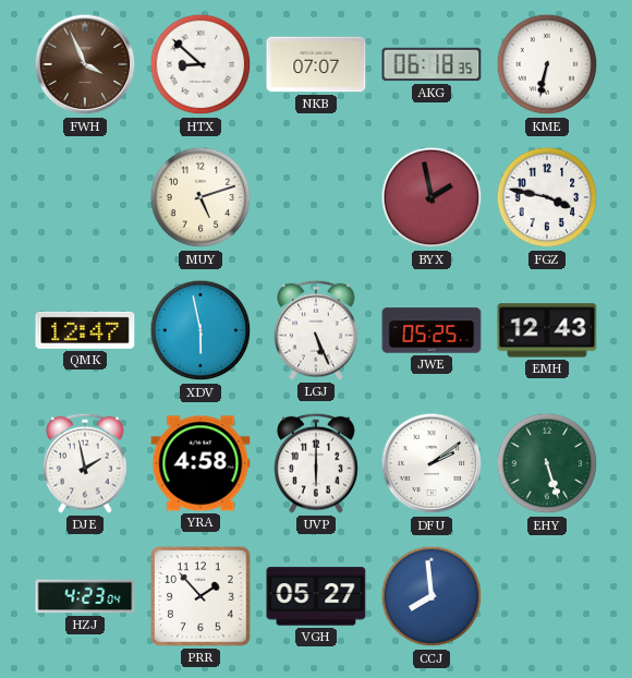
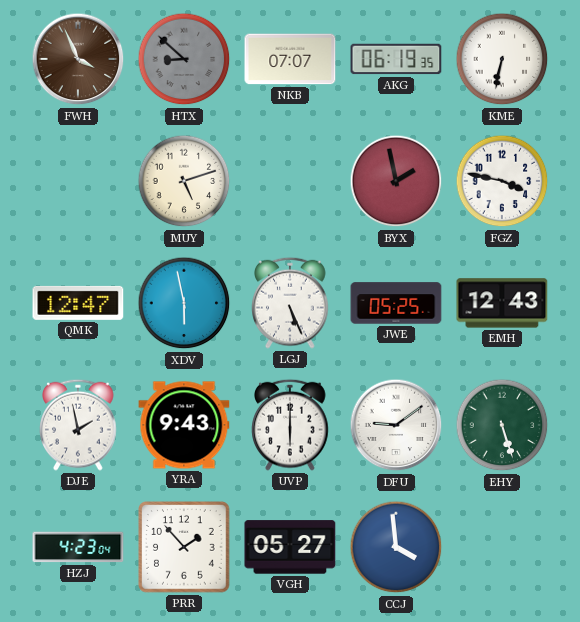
HTX dial: white -> grey
AKG: 06:18 -> 06:19
YRA: 4:58 -> 9:43
DFU: 2:09 -> 9:09
CCJ: 7:59 -> 3:59
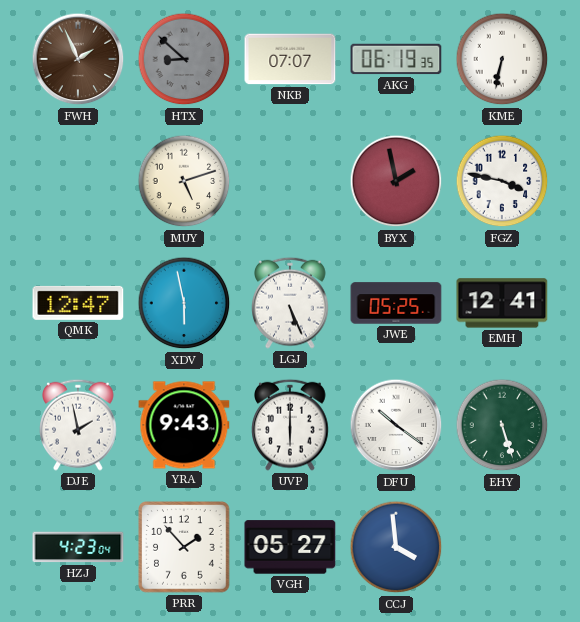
FWH: 3:56 -> 1:56
EMH: 12:43 -> 12:41
DFU: 9:09 -> 10:21
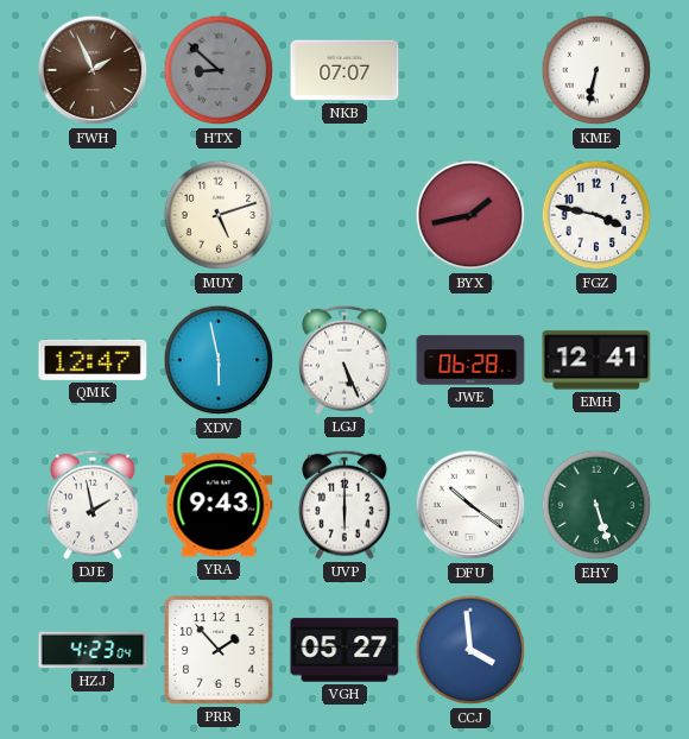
AKG: 06:19 -> none
BYX: 1:58 -> 1:43
JWE: 05:25 -> 06:28
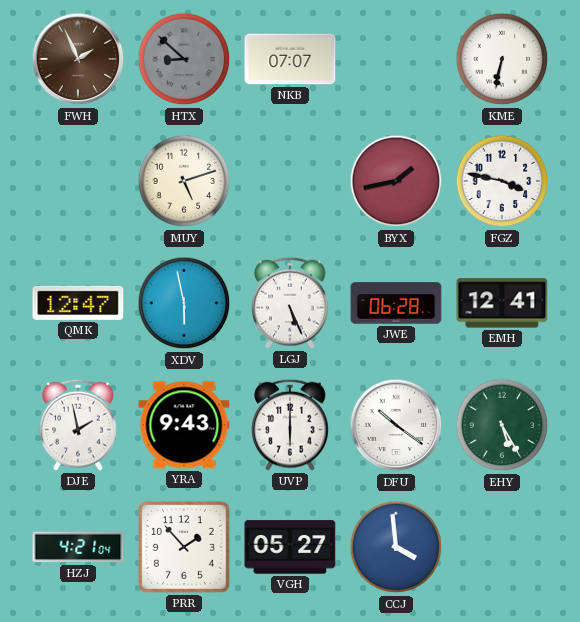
EHY: 5:27 -> 5:25
HZJ: 4:23 -> 4:21
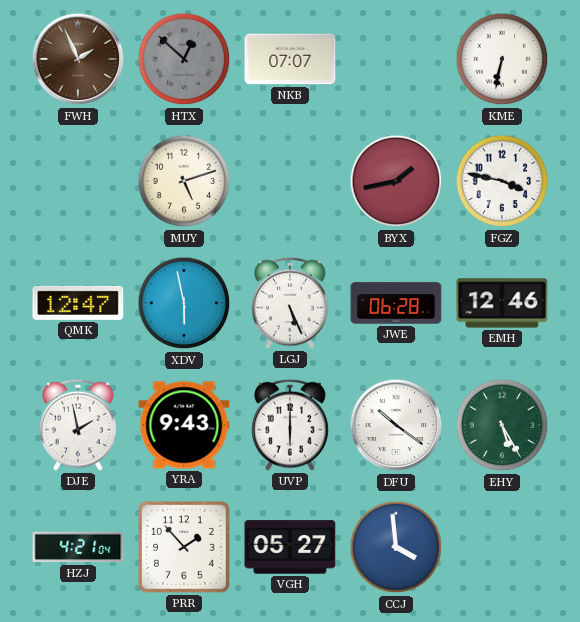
HTX: 8:52 -> 12:52
EMH: 12:41 -> 12:46
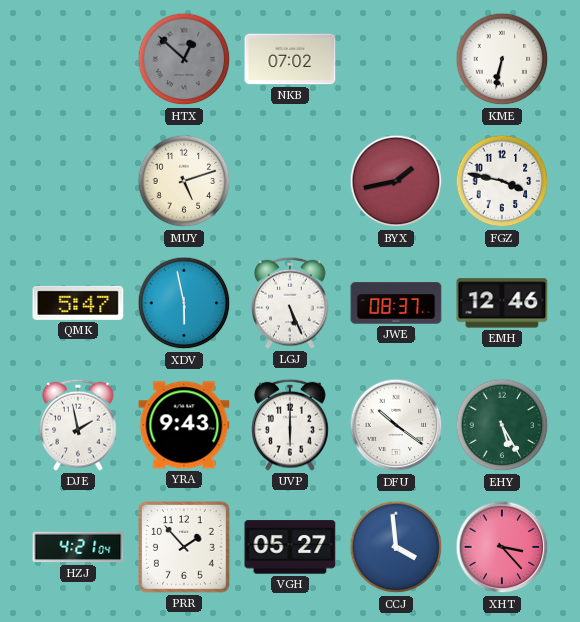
FWH: 1:56 -> none
NKB: 07:07 -> 07:02
QMK: 12:47 -> 5:47
JWE: 06:28 -> 08:37
XHT: none -> 3:23
